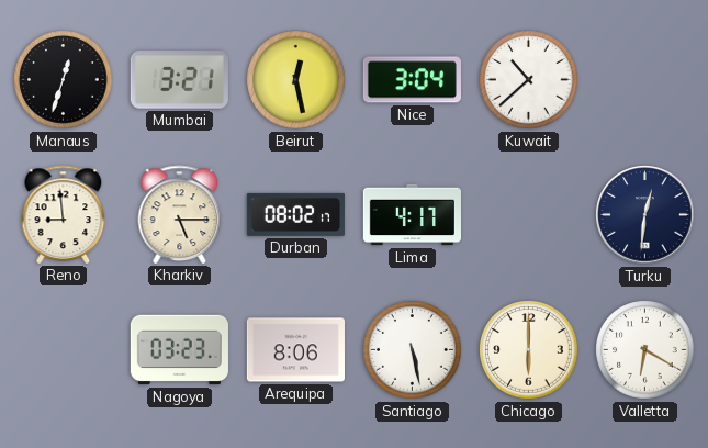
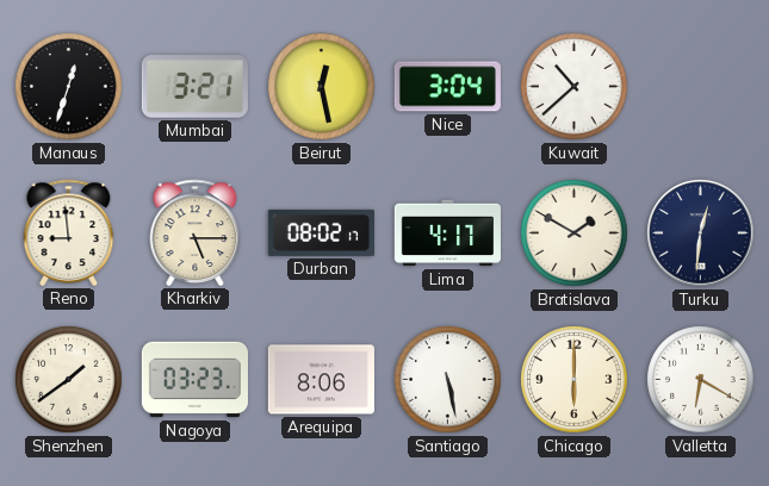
Bratislava: none -> 1:50
Shenzhen: none -> 1:39
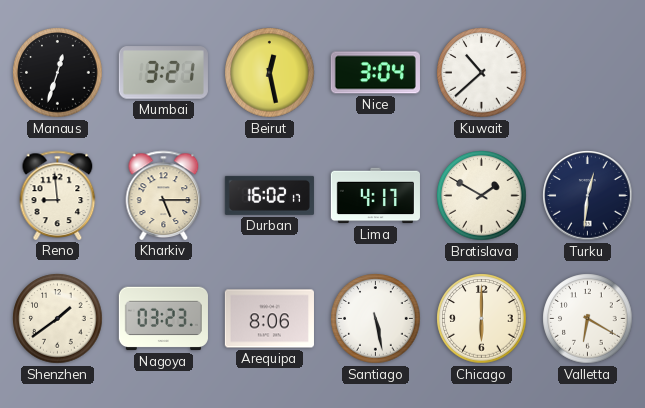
Durban: 08:02 -> 16:02
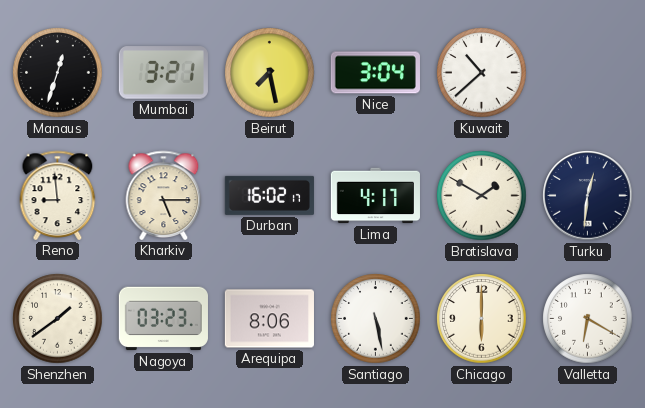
Beirut: 12:28 -> 7:28
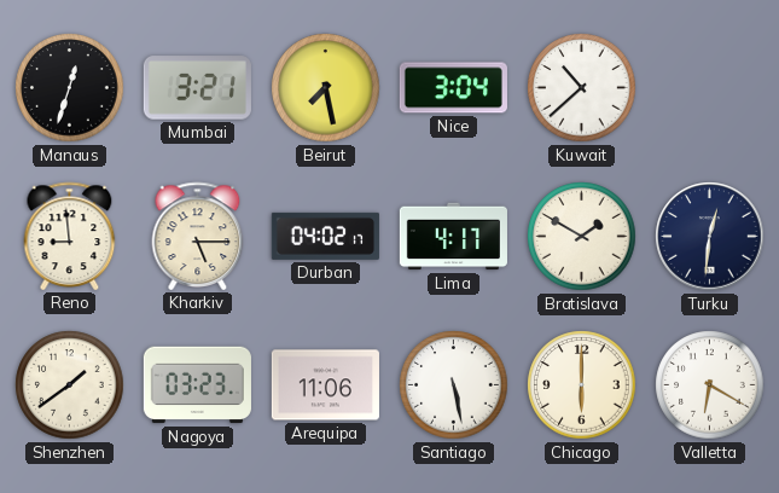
Durban: 16:02 -> 04:02
Arequipa: 8:06 -> 11:06
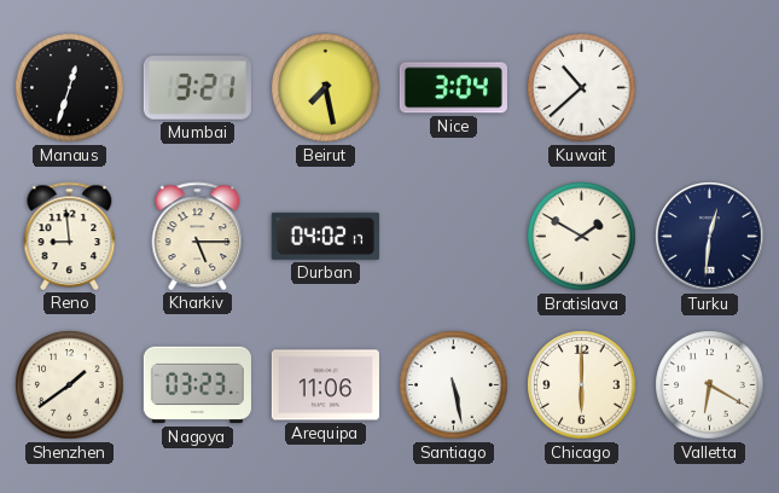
Lima: 4:17 -> none
